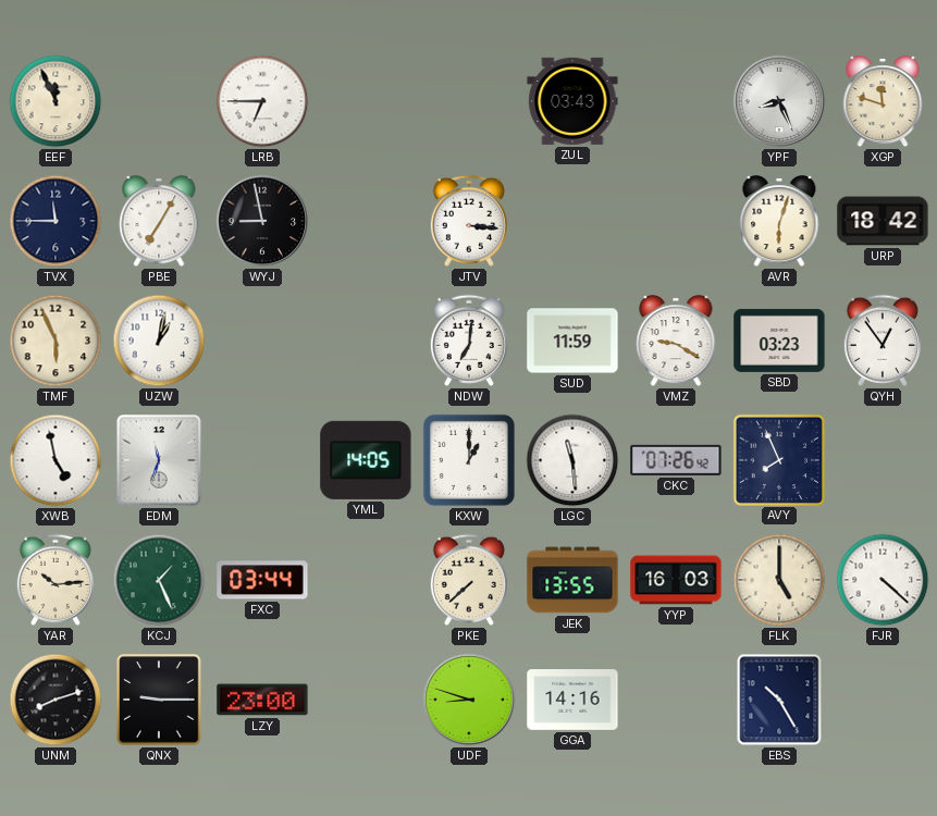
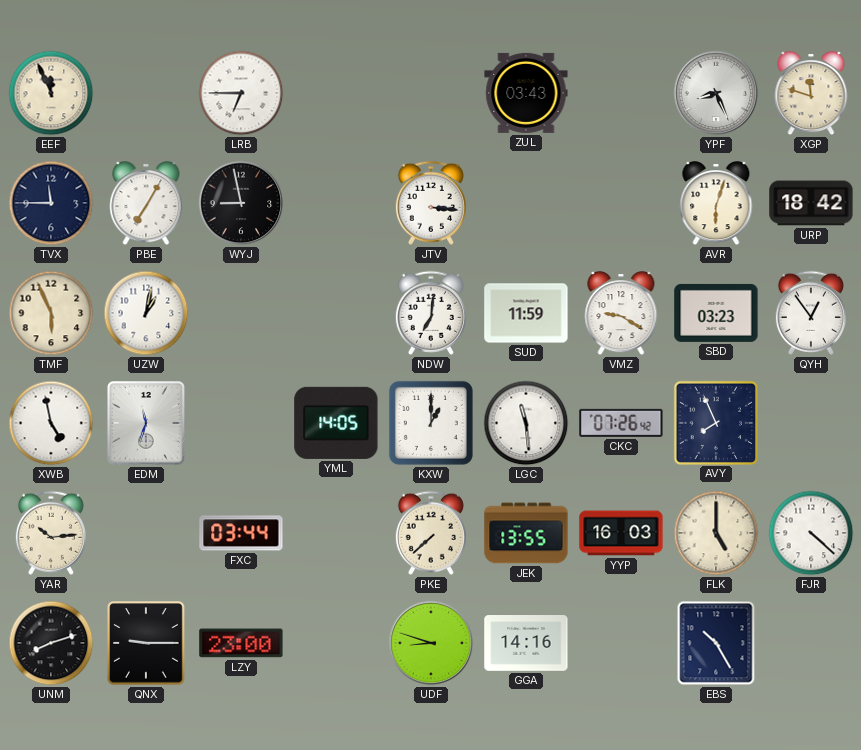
KCJ: 1:26 -> none
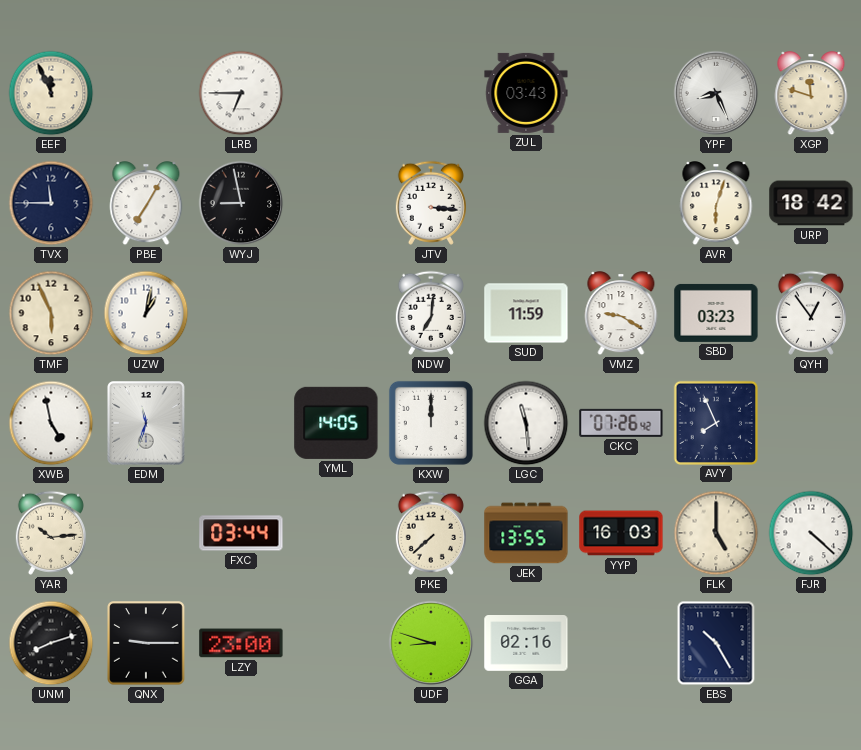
KXW: 1:00 -> 12:00
GGA: 14:16 -> 02:16
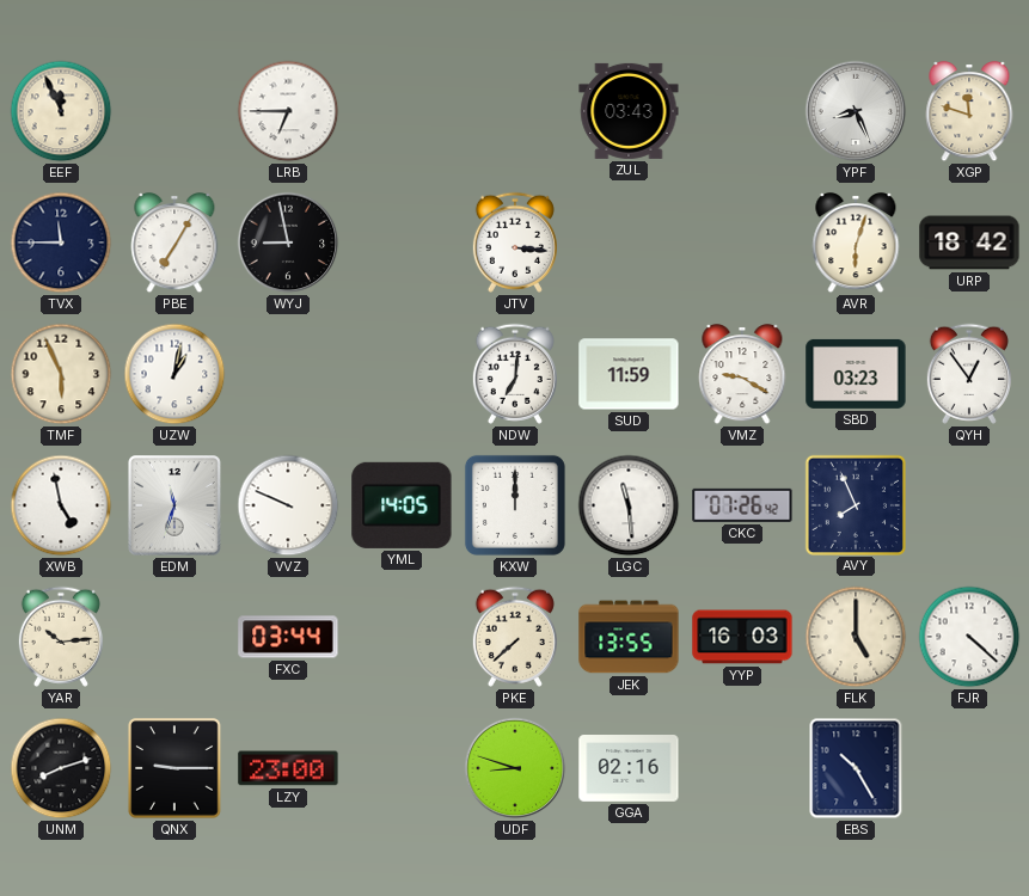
VVZ: none -> 9:49
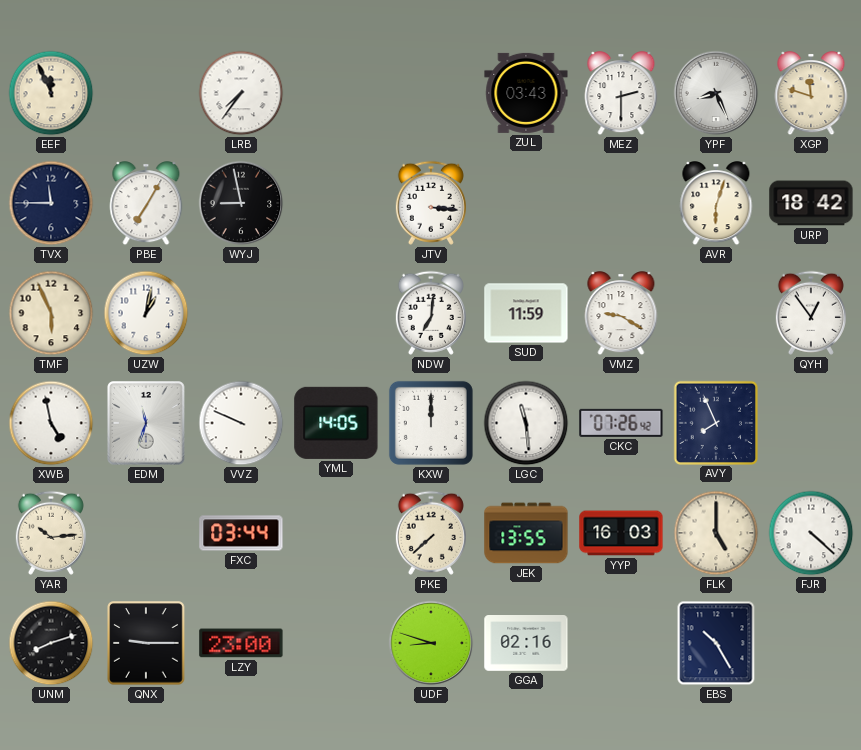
LRB: 6:45 -> 7:36
MEZ: none -> 2:30
SBD: 03:23 -> none
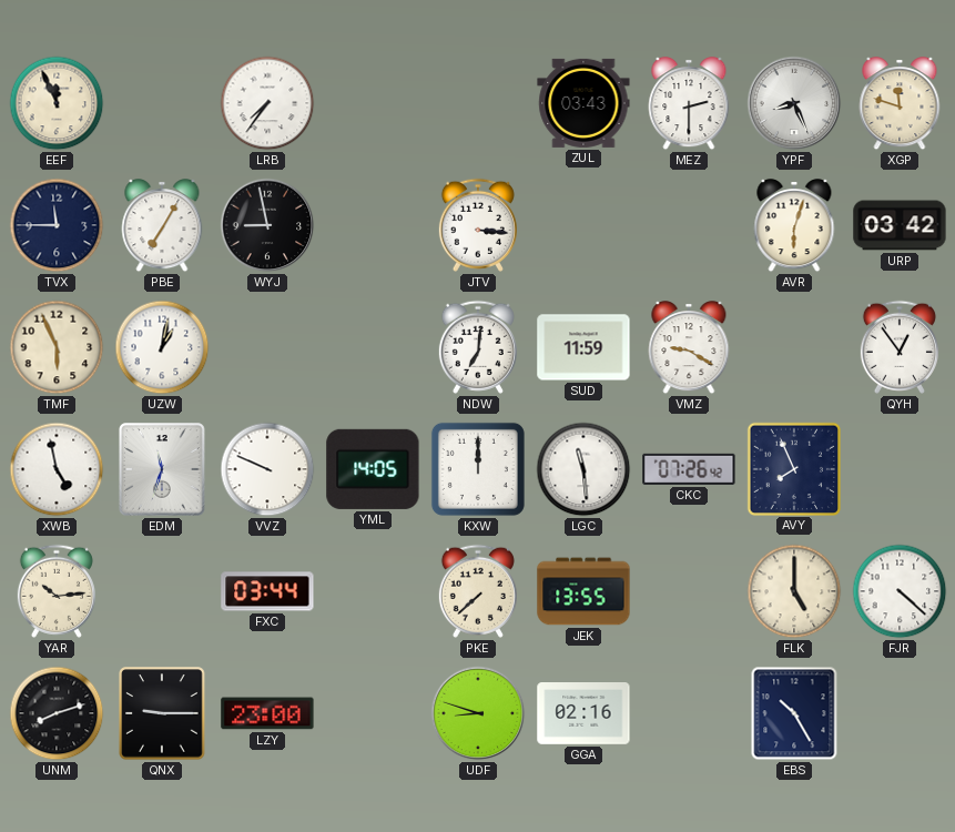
URP: 18:42 -> 03:42
YYP: 16:03 -> none
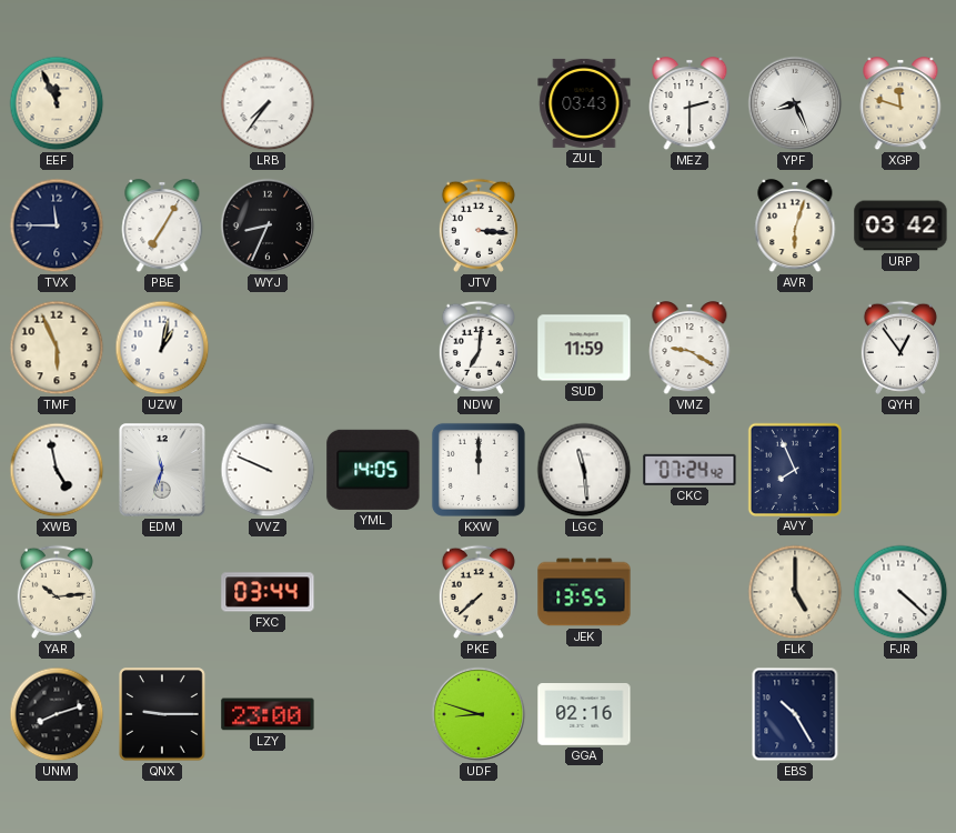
WYJ: 8:58 -> 8:34
CKC: 07:26 -> 07:24
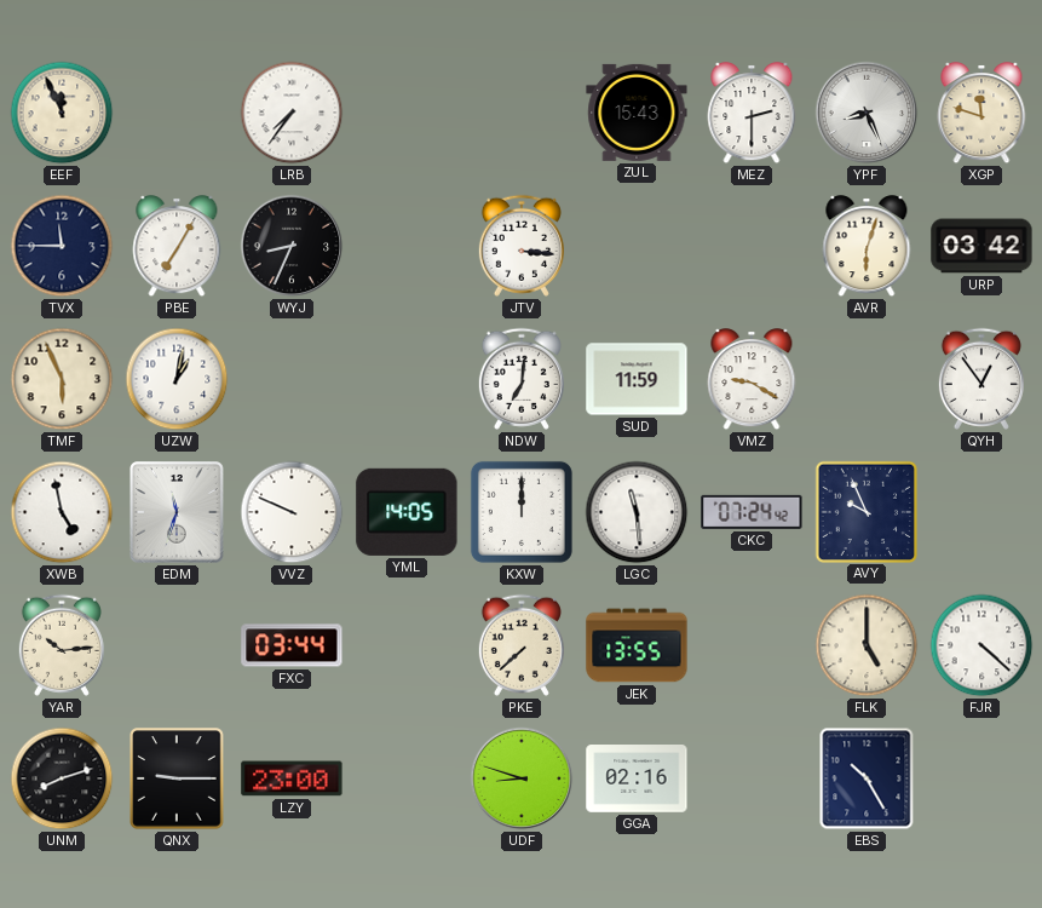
ZUL: 03:43 -> 15:43
AVY: 7:56 -> 9:56
